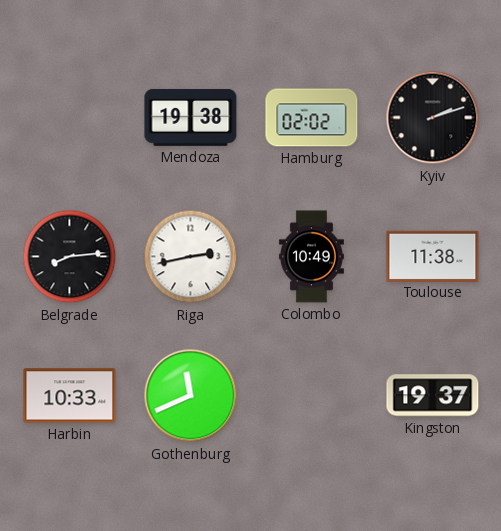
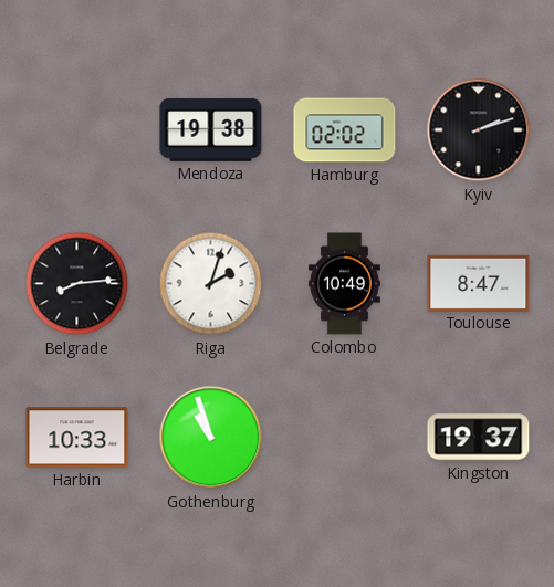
Riga: 2:43 -> 2:03
Toulouse: 11:38 -> 8:47
Gothenburg: 11:41 -> 10:57
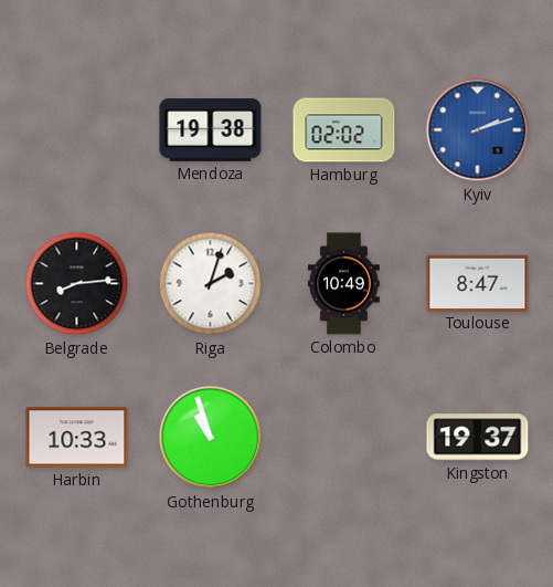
Kyiv dial: black -> blue
